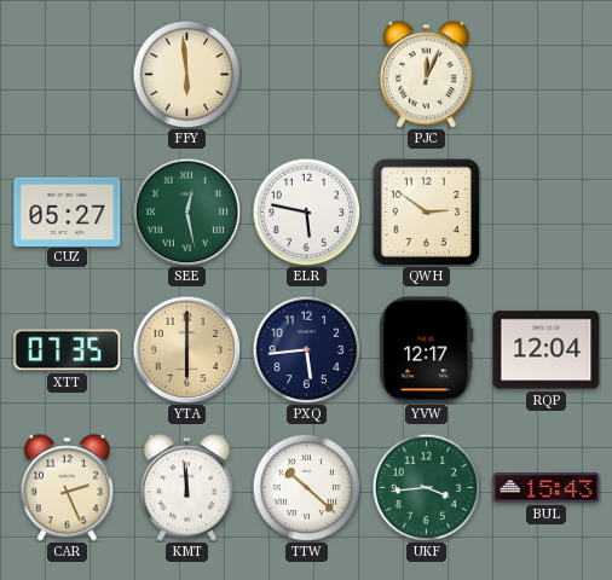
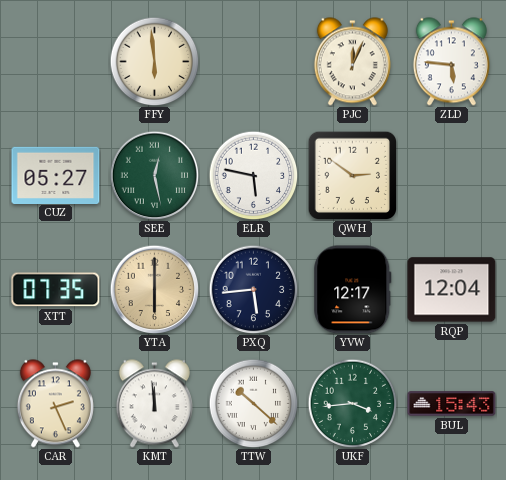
ZLD: none -> 5:46
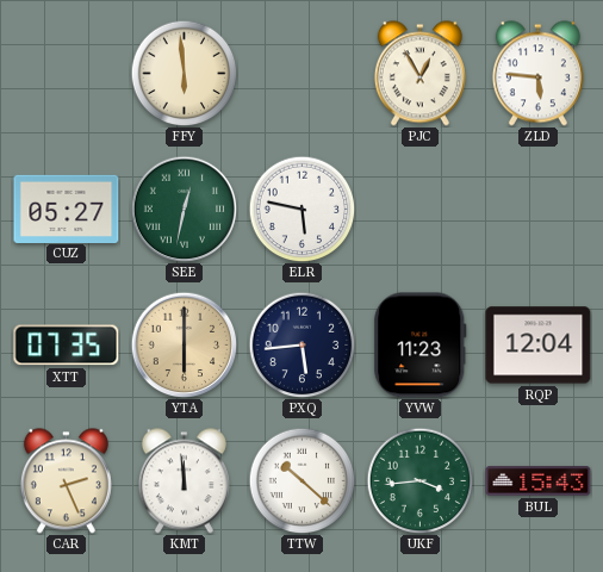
PJC: 12:04 -> 12:55
SEE: 12:28 -> 12:32
QWH: 2:51 -> none
YVW: 12:17 -> 11:23
